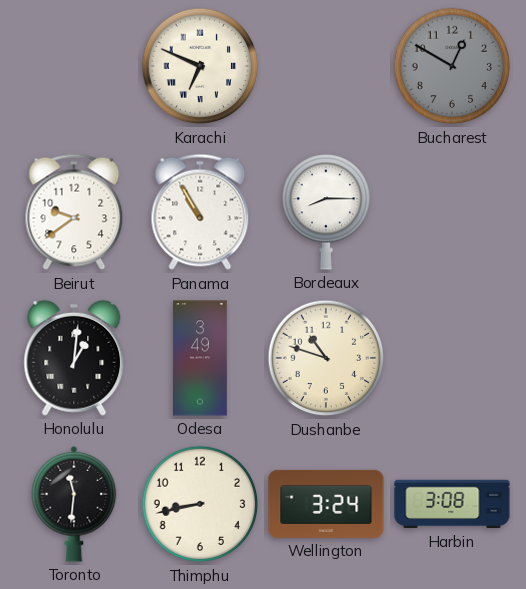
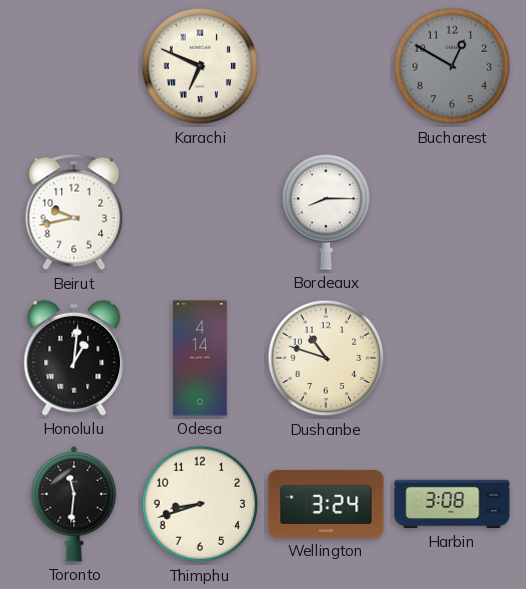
Beirut: 9:39 -> 9:43
Panama: 10:55 -> none
Odesa: 3:49 -> 4:14
Thimphu: 8:43 -> 8:42
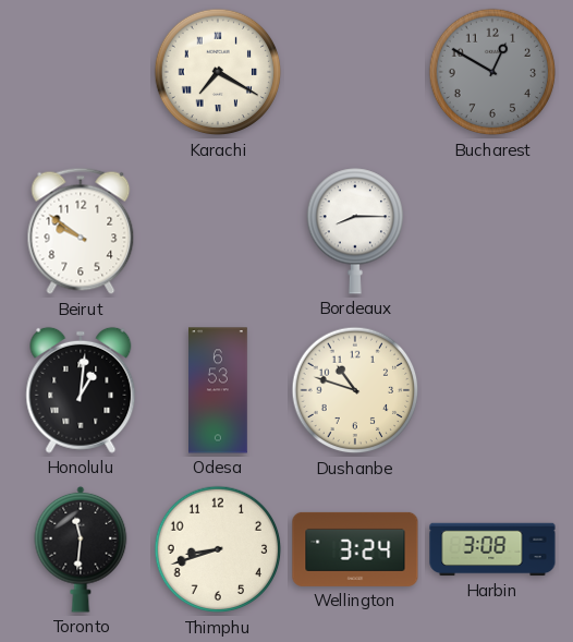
Karachi: 6:49 -> 7:20
Beirut: 9:43 -> 9:51
Odesa: 4:14 -> 6:53
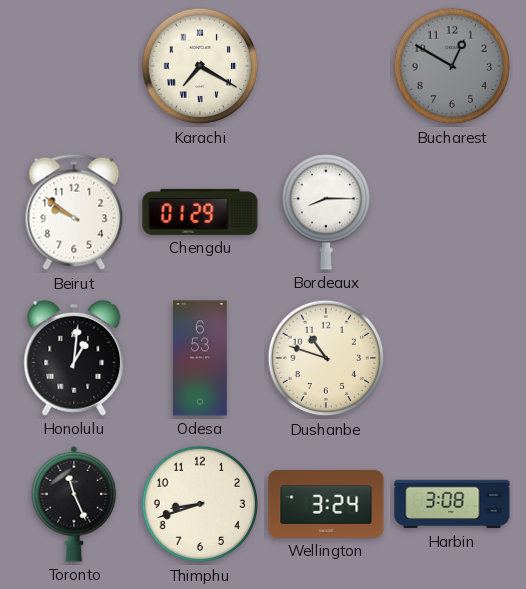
Chengdu: none -> 01:29
Toronto: 11:31 -> 11:26
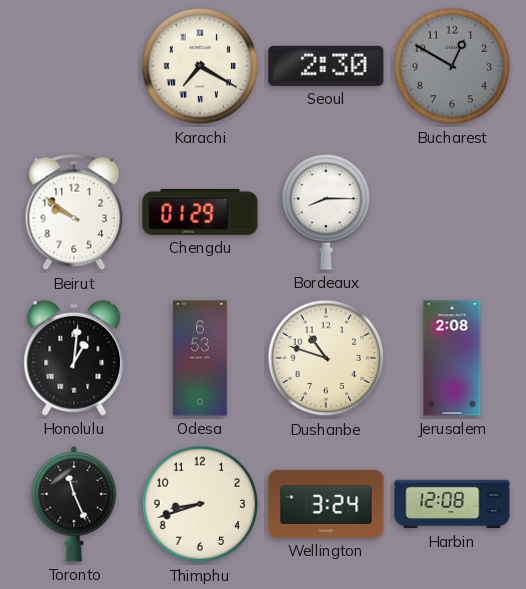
Seoul: none -> 2:30
Jerusalem: none -> 2:08
Harbin: 3:08 -> 12:08
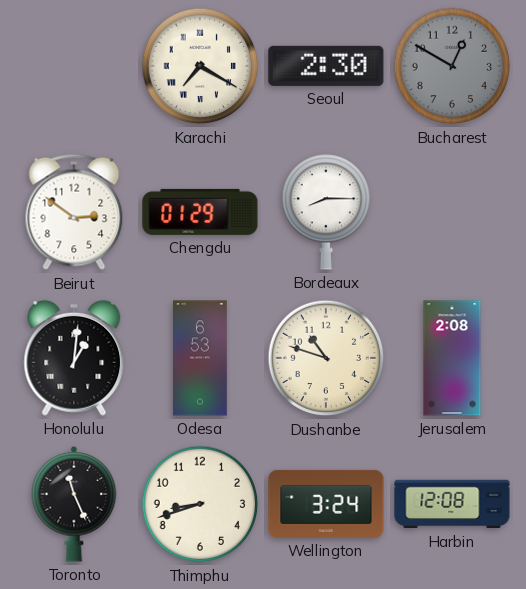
Beirut: 9:51 -> 2:51
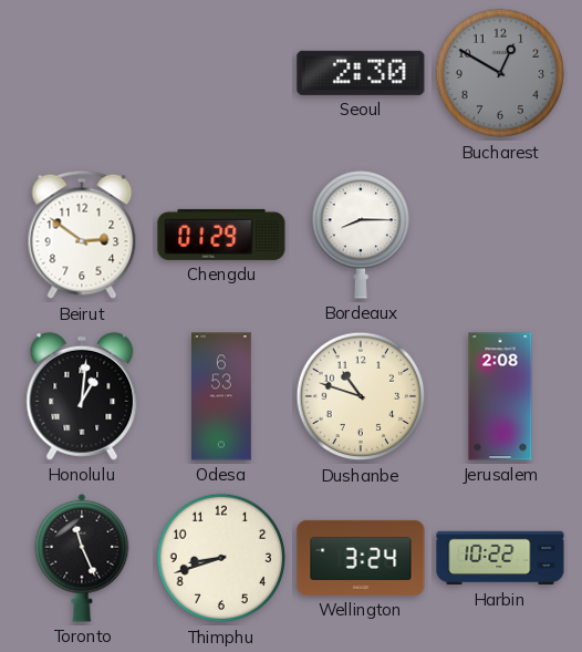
Karachi: 7:20 -> none
Harbin: 12:08 -> 10:22
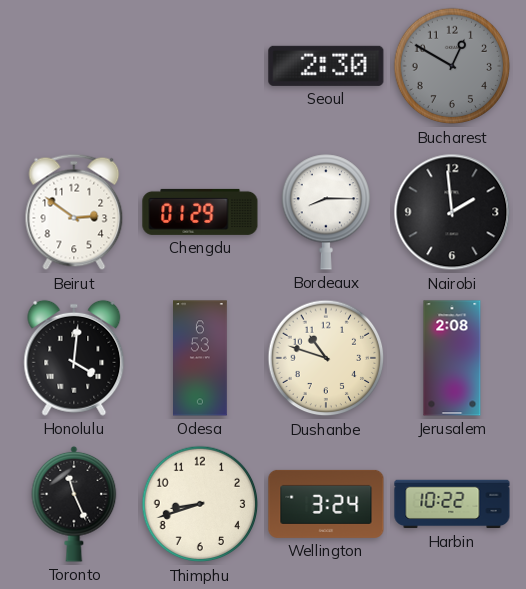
Nairobi: none -> 1:59
Honolulu: 1:01 -> 4:01
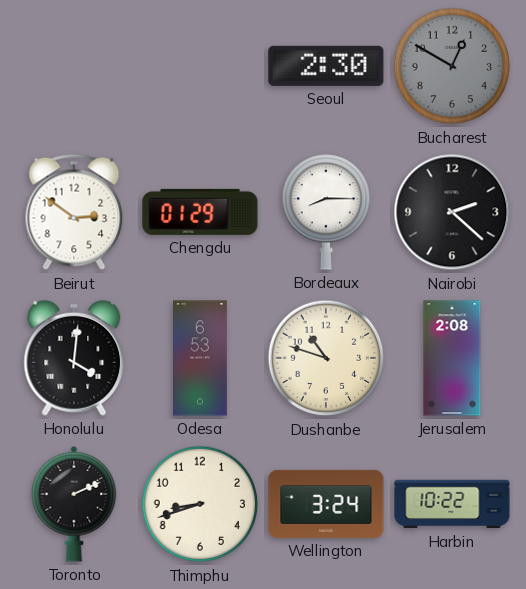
Nairobi: 1:59 -> 2:22
Toronto: 11:26 -> 2:11
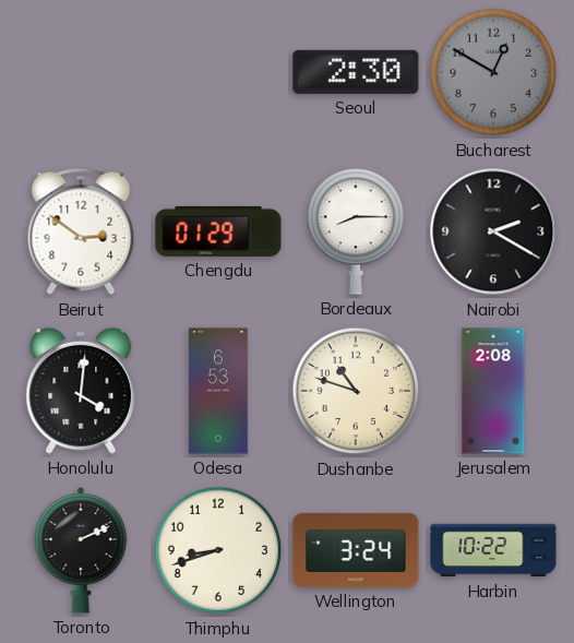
Nairobi: 2:22 -> 2:20
